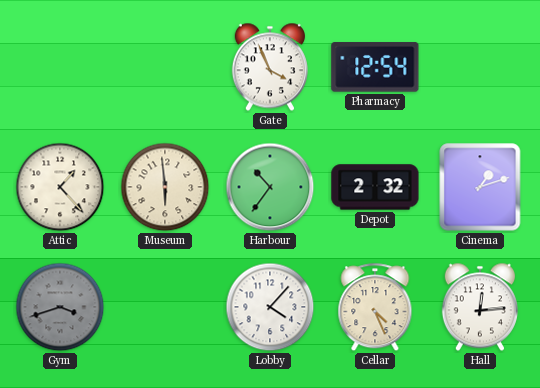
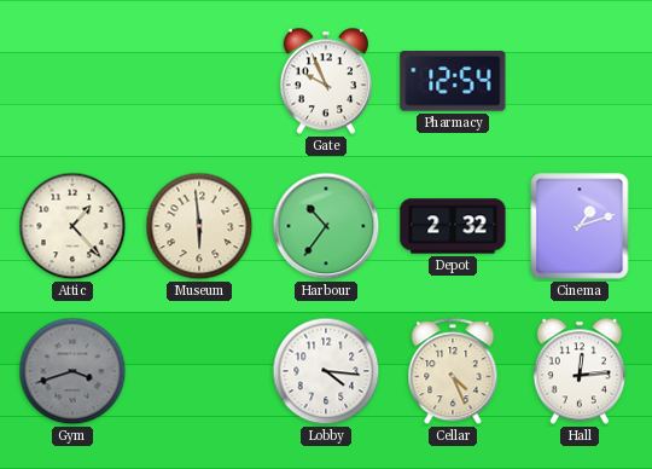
Gate: 3:56 -> 9:56
Lobby: 4:07 -> 4:16
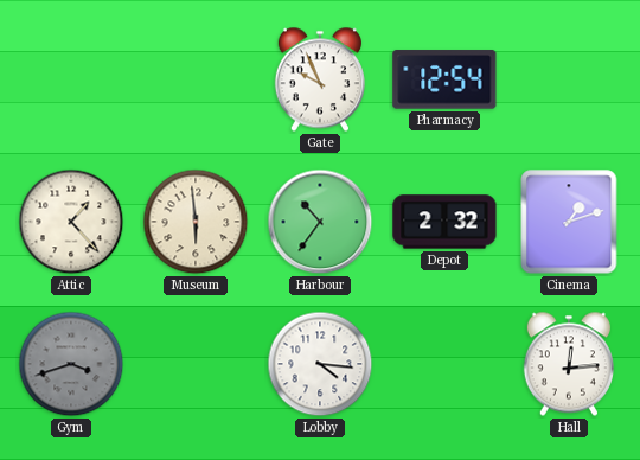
Cellar: 4:26 -> none
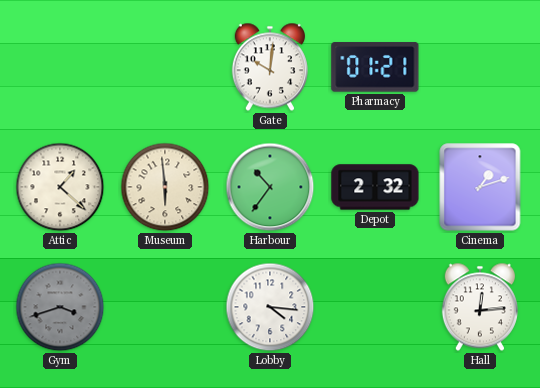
Gate: 9:56 -> 10:01
Pharmacy: 12:54 -> 01:21
Attic: 1:23 -> 1:22
